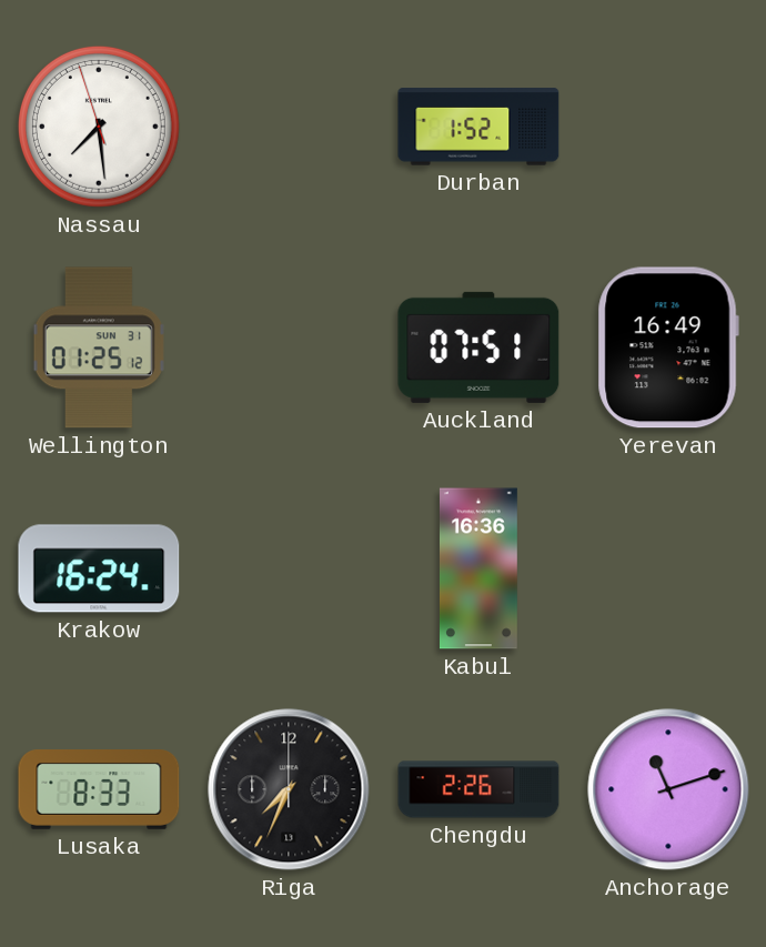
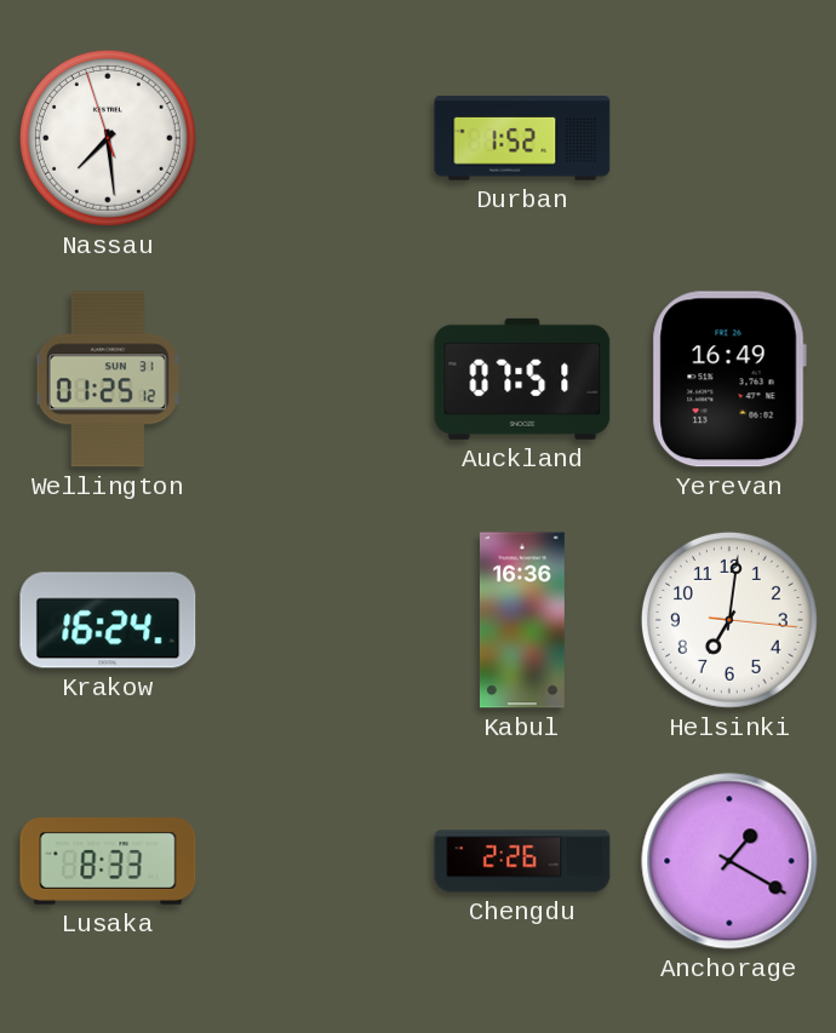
Helsinki: none -> 7:01
Riga: 7:34 -> none
Anchorage: 11:12 -> 1:20
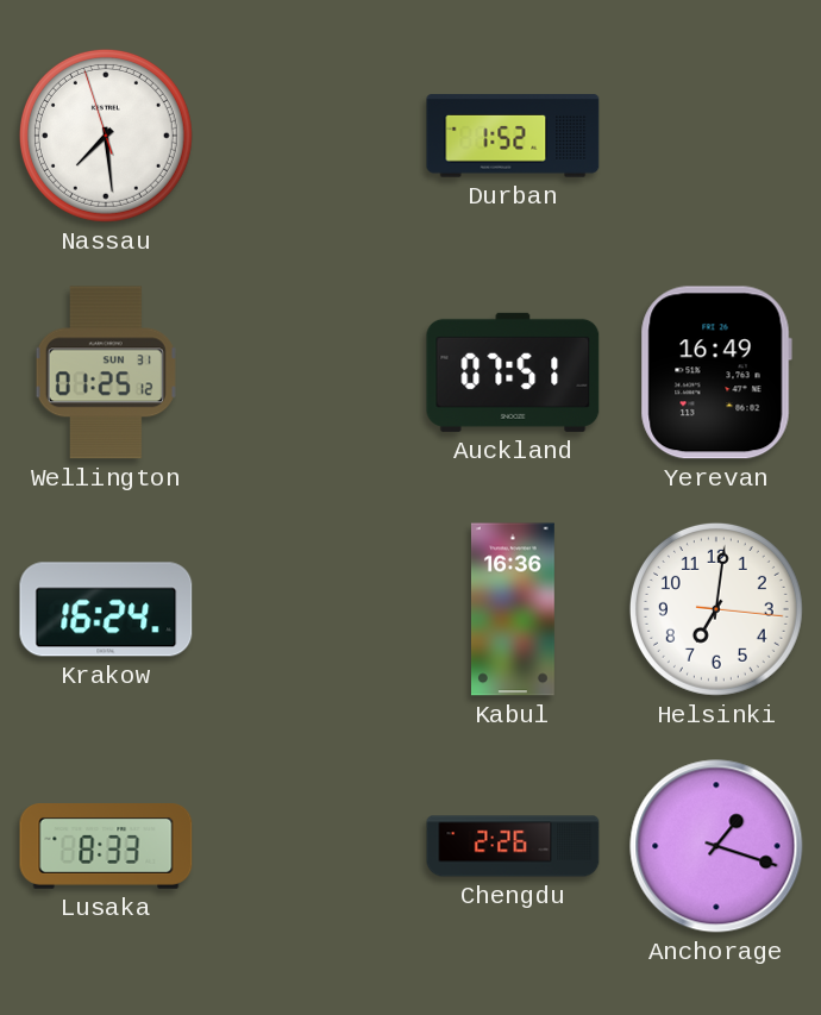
Anchorage: 1:20 -> 1:18
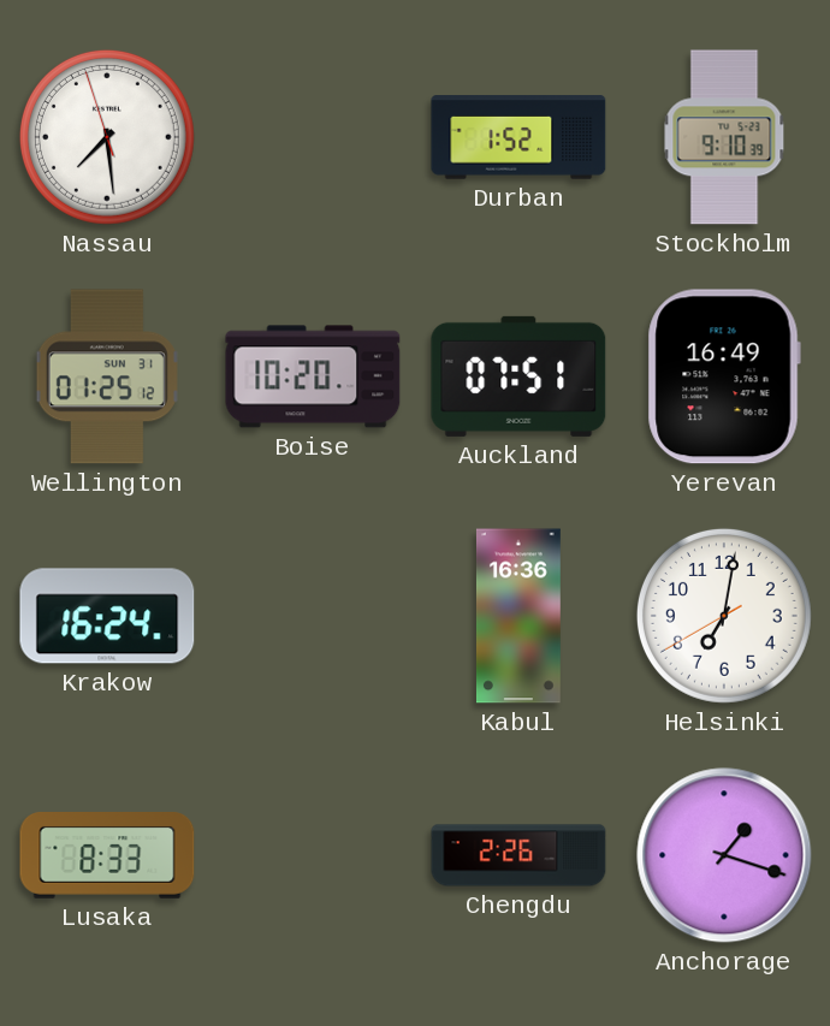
Stockholm: none -> 9:10
Boise: none -> 10:20
Helsinki: 7:01:16 -> 7:01:40
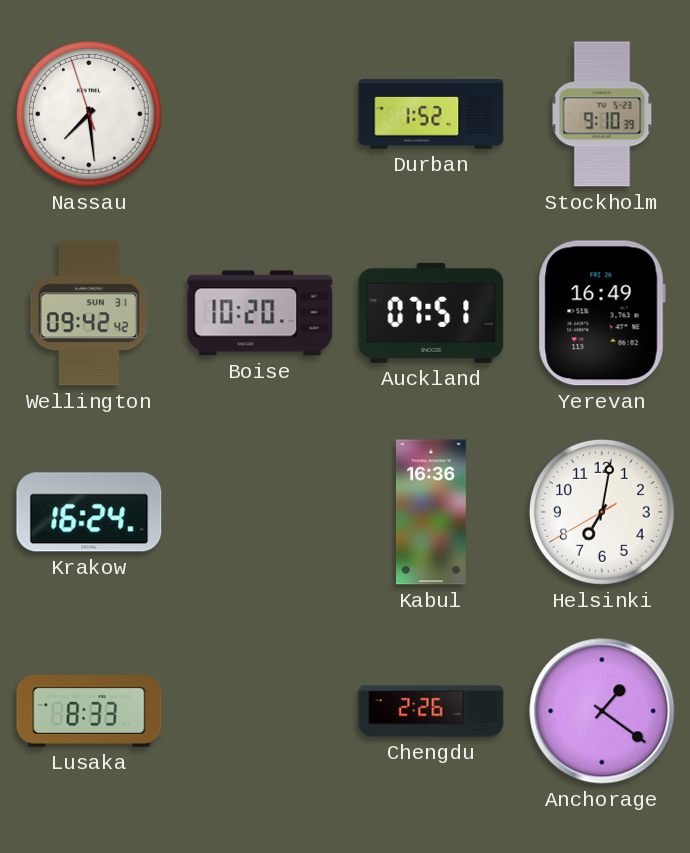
Wellington: 01:25 -> 09:42
Anchorage: 1:18 -> 1:21
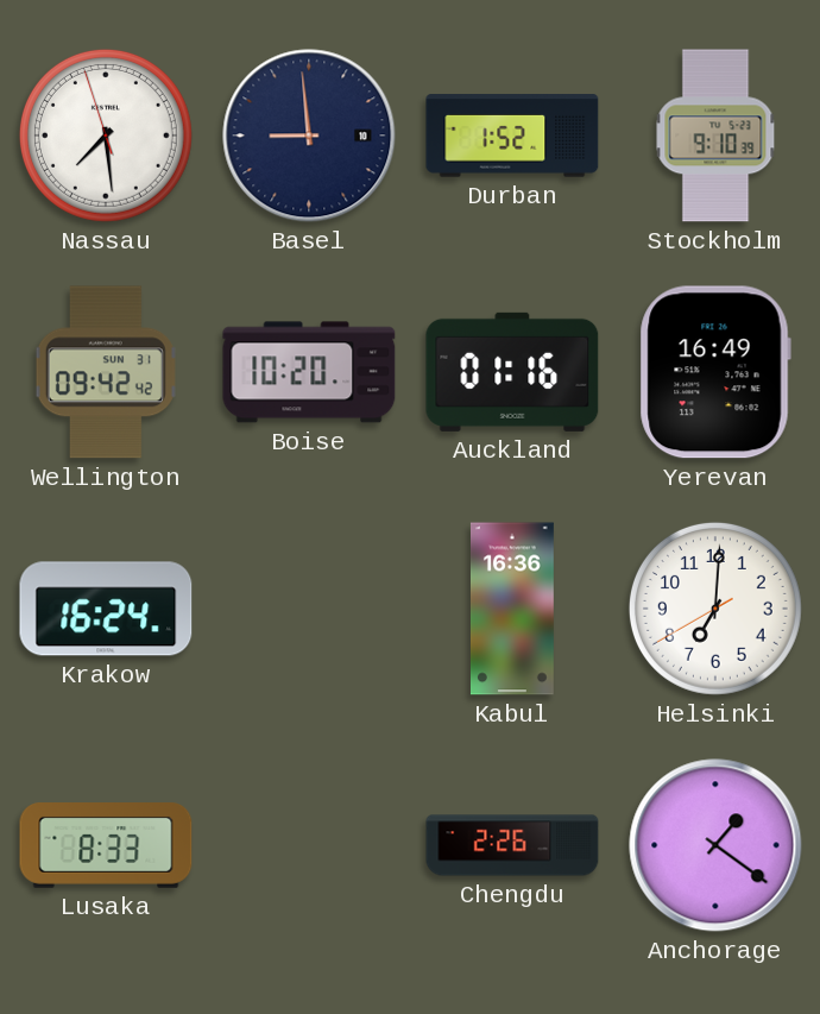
Basel: none -> 8:59
Auckland: 07:51 -> 01:16
Helsinki: 7:01 -> 7:00
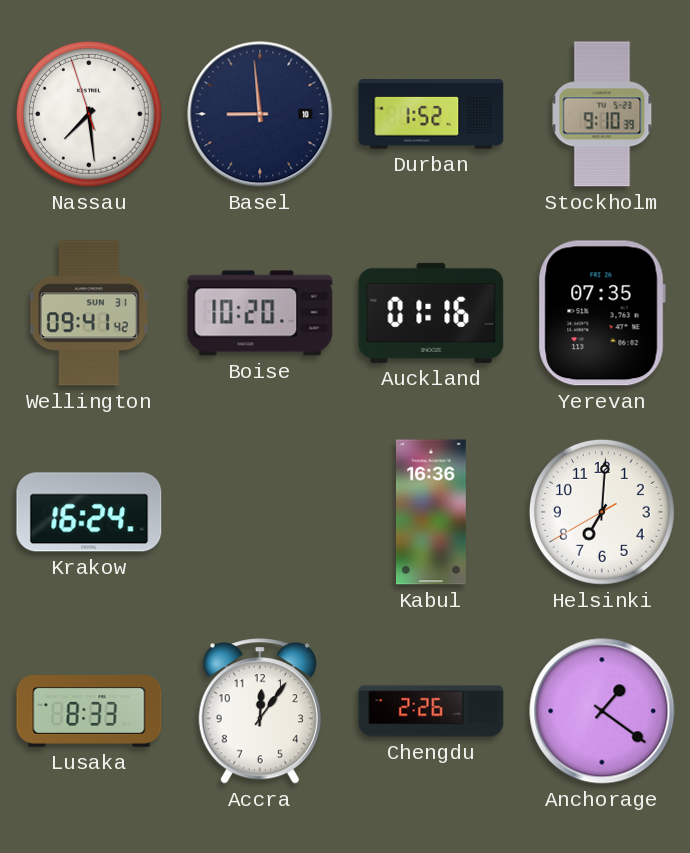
Wellington: 09:42 -> 09:41
Yerevan: 16:49 -> 07:35
Accra: none -> 12:06
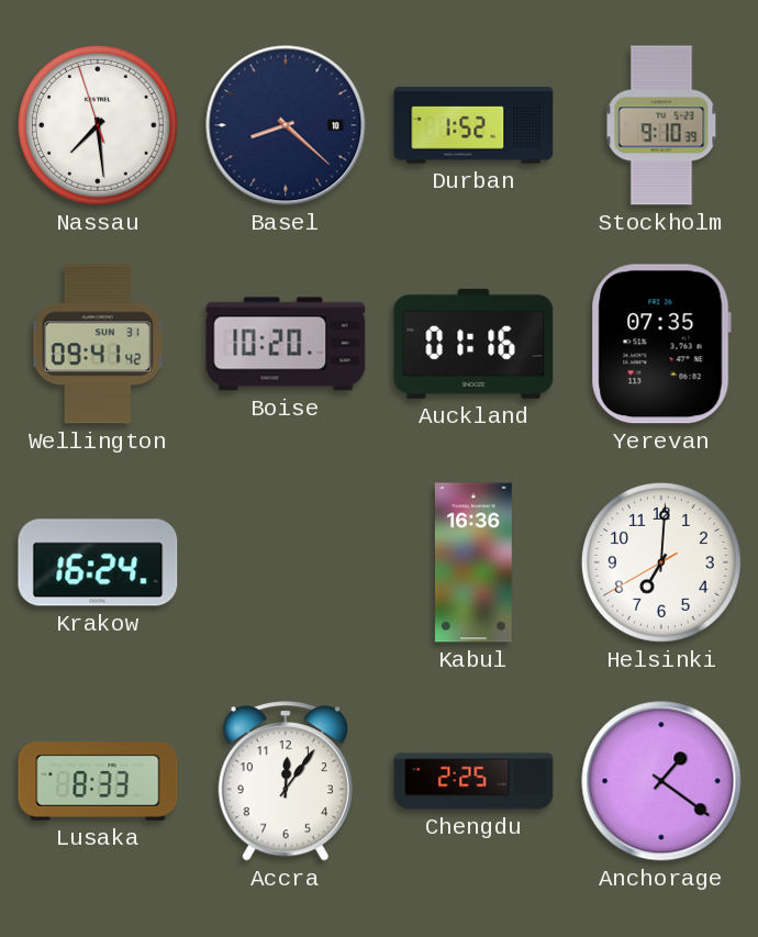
Basel: 8:59 -> 8:22
Chengdu: 2:26 -> 2:25
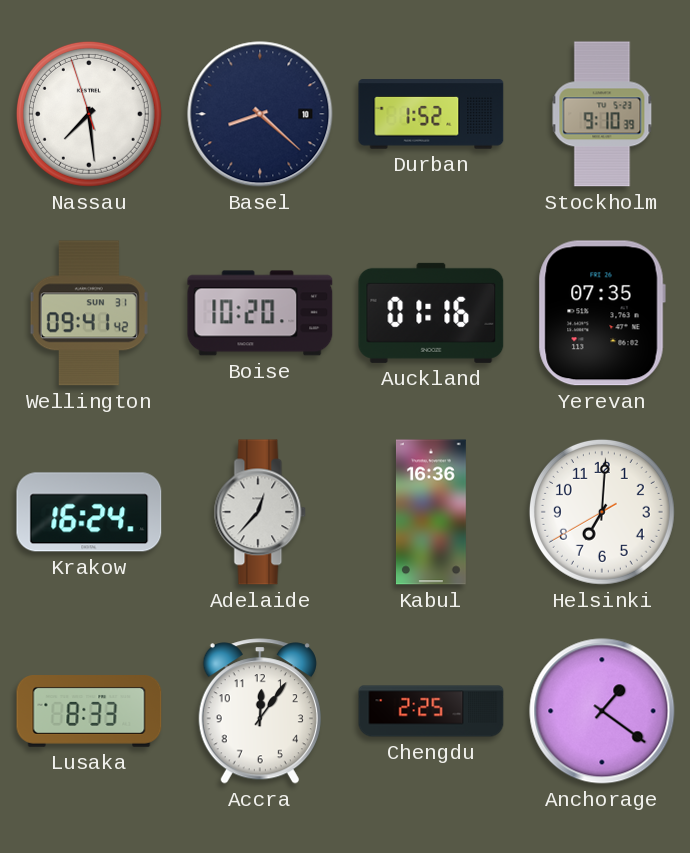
Adelaide: none -> 12:37
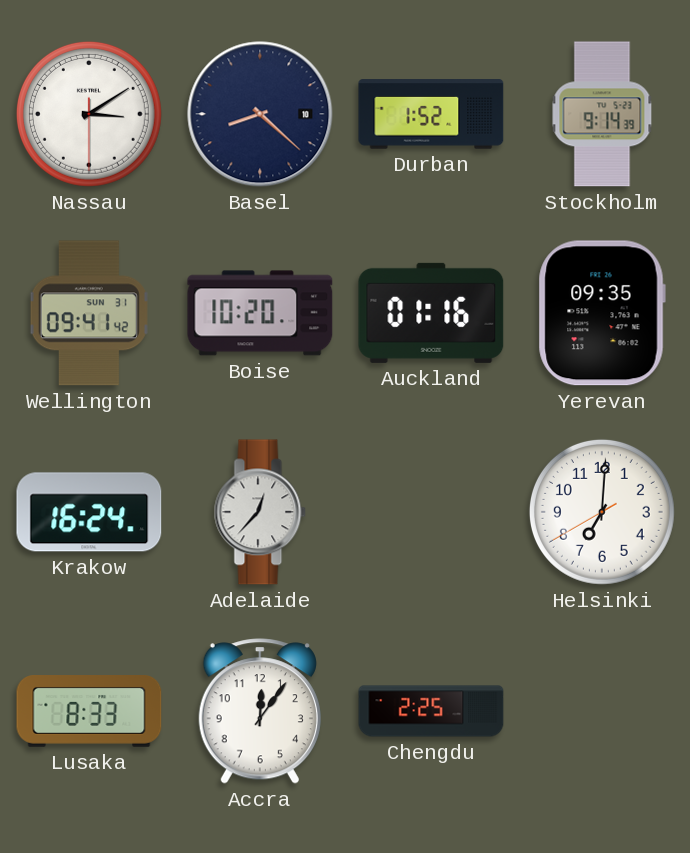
Nassau: 7:28 -> 3:09
Stockholm: 9:10 -> 9:14
Yerevan: 07:35 -> 09:35
Kabul: 16:36 -> none
Anchorage: 1:21 -> none
